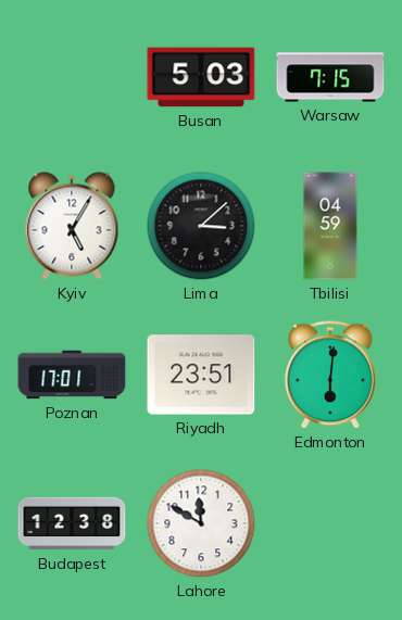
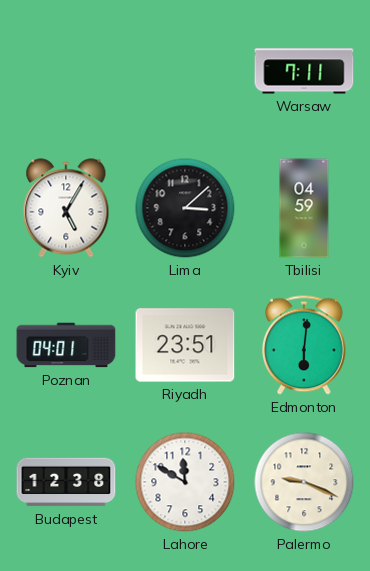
Busan: 5:03 -> none
Warsaw: 7:15 -> 7:11
Poznan: 17:01 -> 04:01
Palermo: none -> 9:19
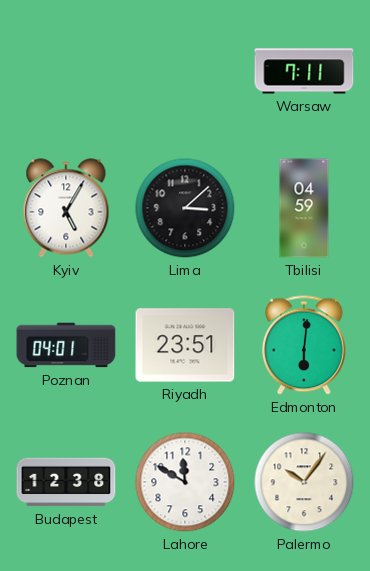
Palermo: 9:19 -> 10:06
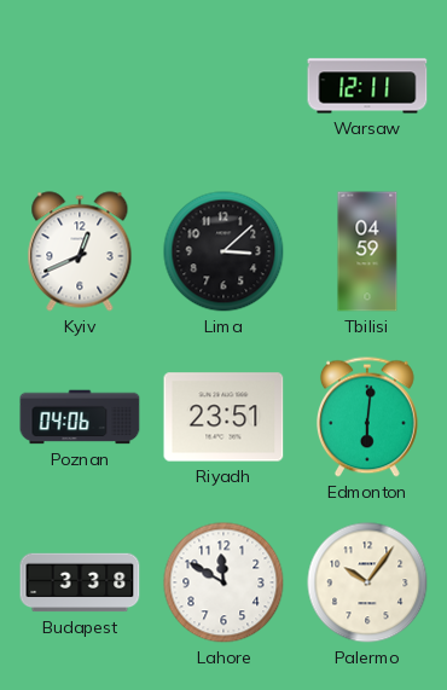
Warsaw: 7:11 -> 12:11
Kyiv: 5:05 -> 12:41
Poznan: 04:01 -> 04:06
Budapest: 12:38 -> 3:38
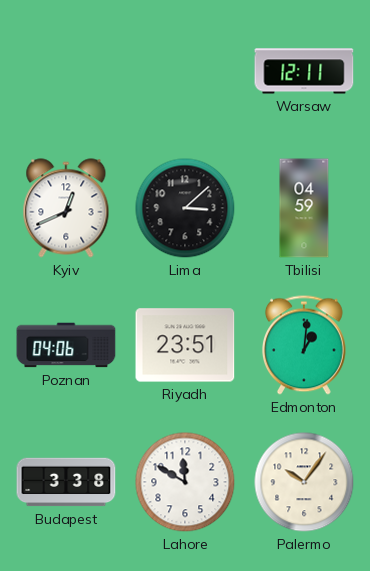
Edmonton: 6:01 -> 1:01
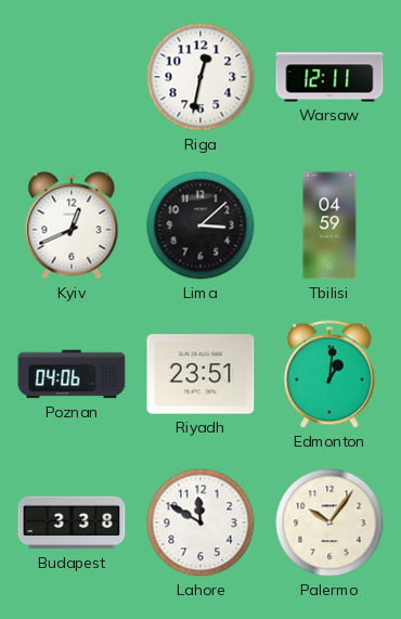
Riga: none -> 12:32
